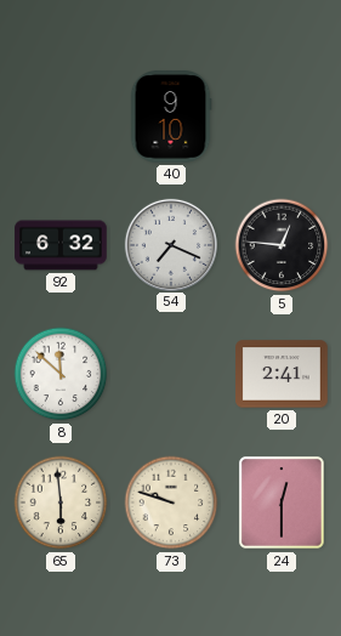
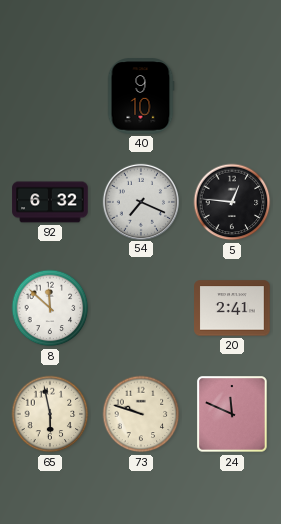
65: 5:59 -> 5:58
24: 12:30 -> 11:49
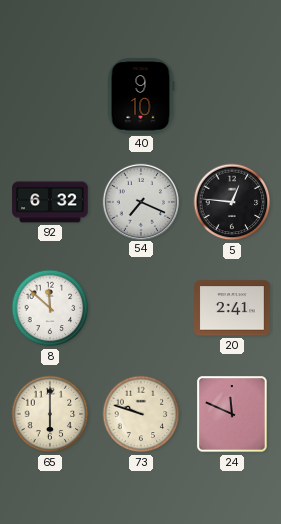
65: 5:58 -> 6:00
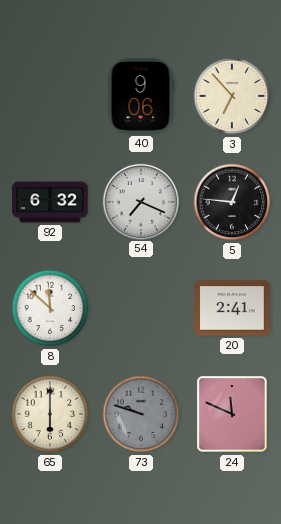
40: 9:10 -> 9:06
3: none -> 6:53
73 dial: cream -> grey
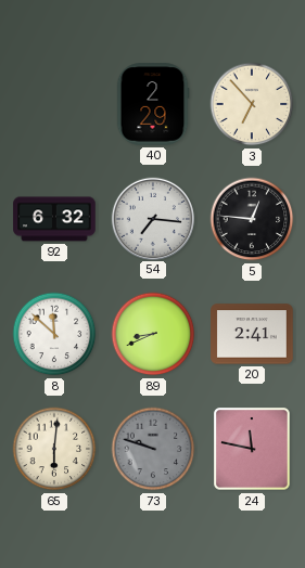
40: 9:06 -> 2:29
54: 7:19 -> 7:16
89: none -> 8:41
65: 6:00 -> 6:01
24: 11:49 -> 11:47
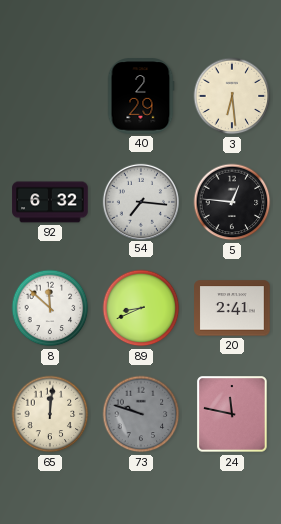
3: 6:53 -> 6:29
65: 6:01 -> 12:01
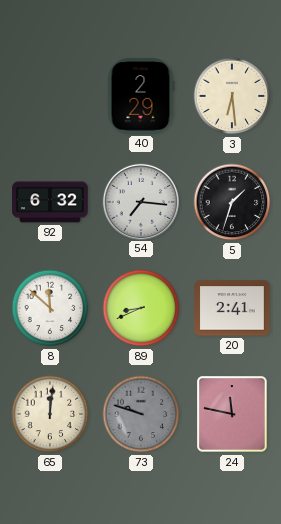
5: 12:46 -> 1:33
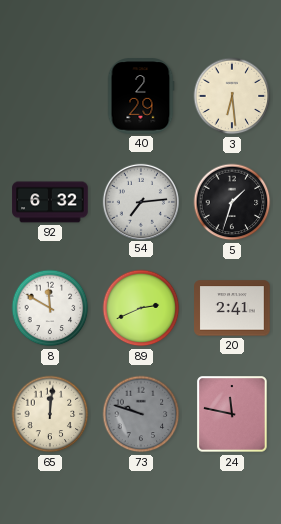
54: 7:16 -> 7:14
8: 11:52 -> 11:50
89: 8:41 -> 2:41
